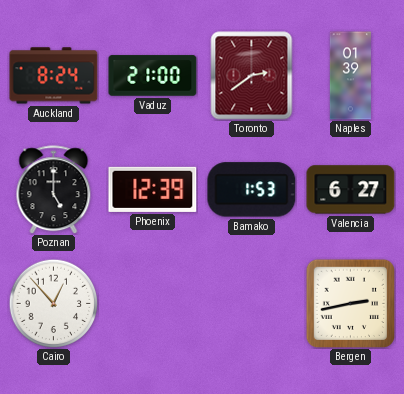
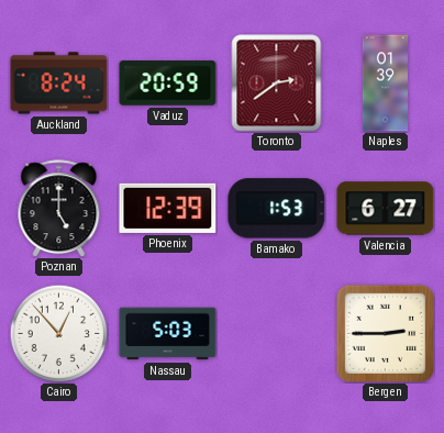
Vaduz: 21:00 -> 20:59
Nassau: none -> 5:03
Bergen: 2:43 -> 2:45
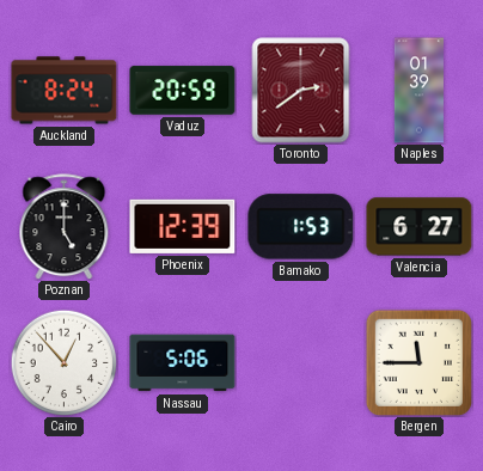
Nassau: 5:03 -> 5:06
Bergen: 2:45 -> 11:45
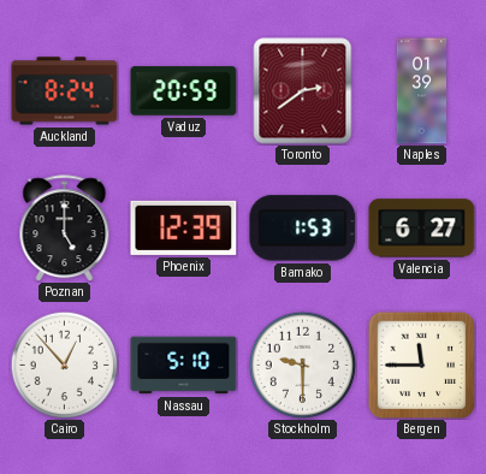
Nassau: 5:06 -> 5:10
Stockholm: none -> 9:30
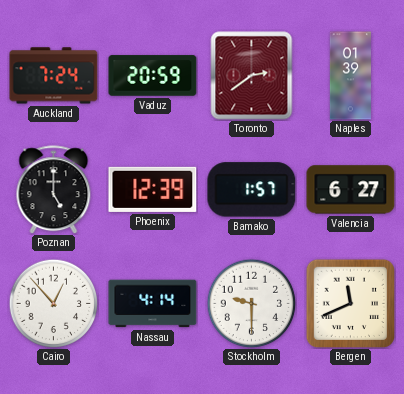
Auckland: 8:24 -> 7:24
Bamako: 1:53 -> 1:57
Nassau: 5:10 -> 4:14
Bergen: 11:45 -> 11:41
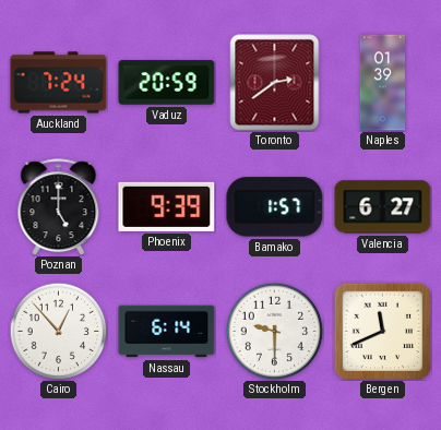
Phoenix: 12:39 -> 9:39
Nassau: 4:14 -> 6:14
